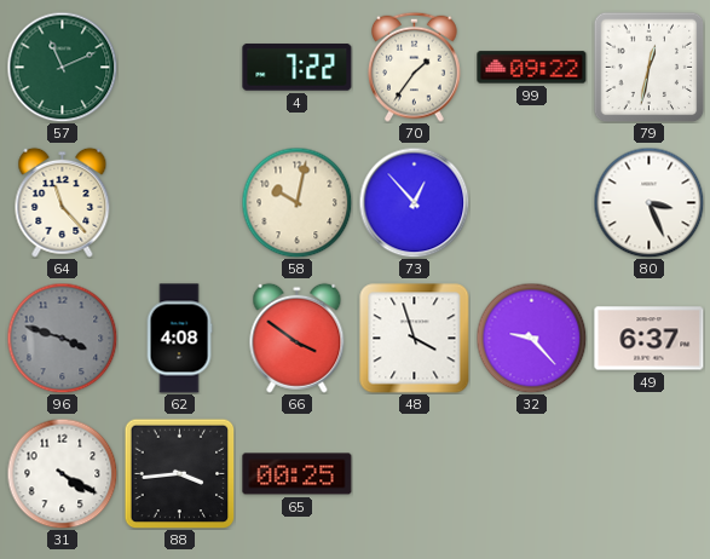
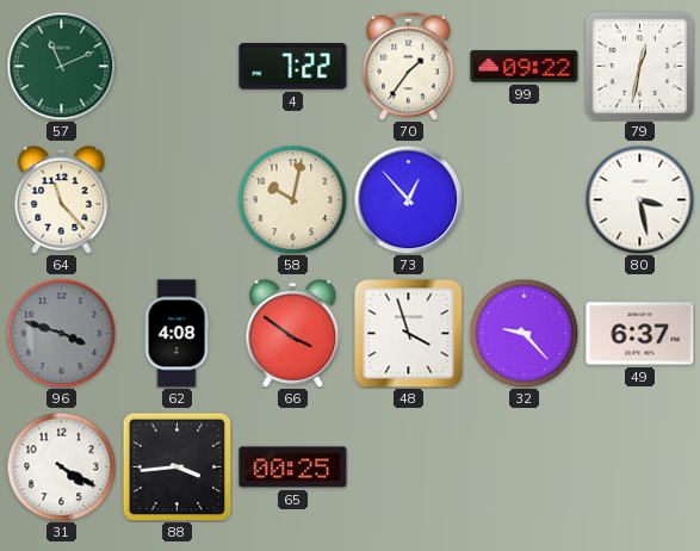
80: 3:26 -> 3:28
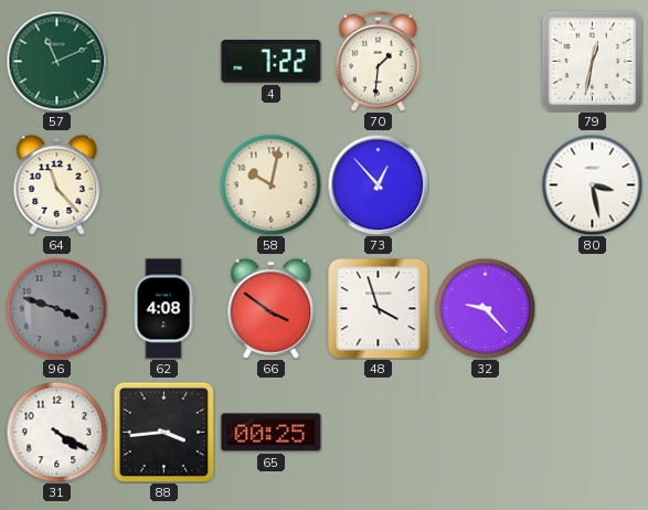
70: 1:36 -> 1:31
99: 09:22 -> none
49: 6:37 -> none
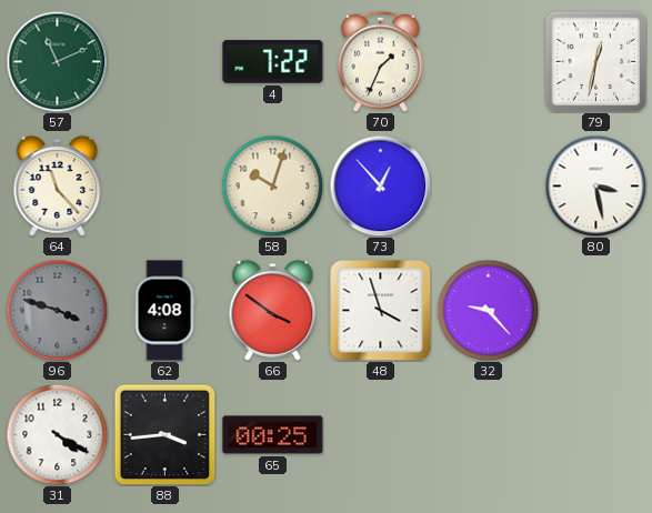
70: 1:31 -> 1:34
58: 10:02 -> 10:03
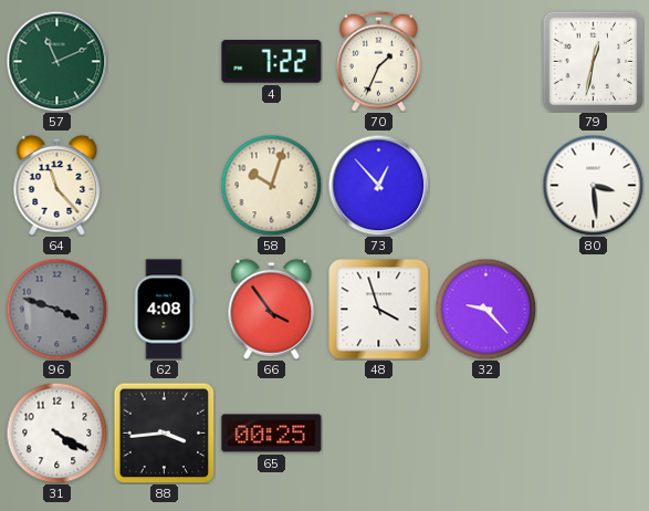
80: 3:28 -> 3:29
66: 3:51 -> 3:54
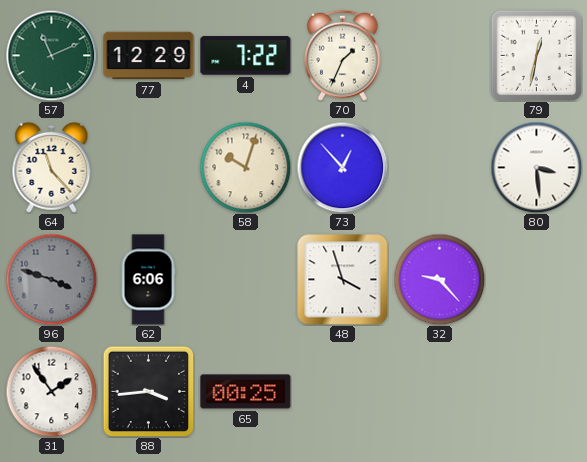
77: none -> 12:29
62: 4:08 -> 6:06
66: 3:54 -> none
31: 4:20 -> 1:54
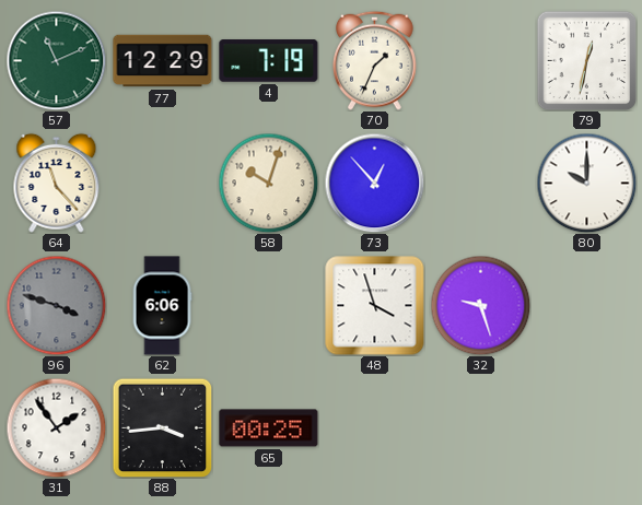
4: 7:22 -> 7:19
80: 3:29 -> 10:00
32: 9:23 -> 9:27
